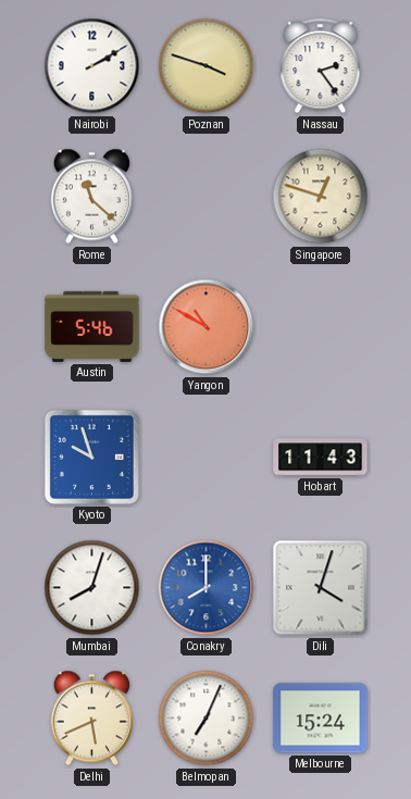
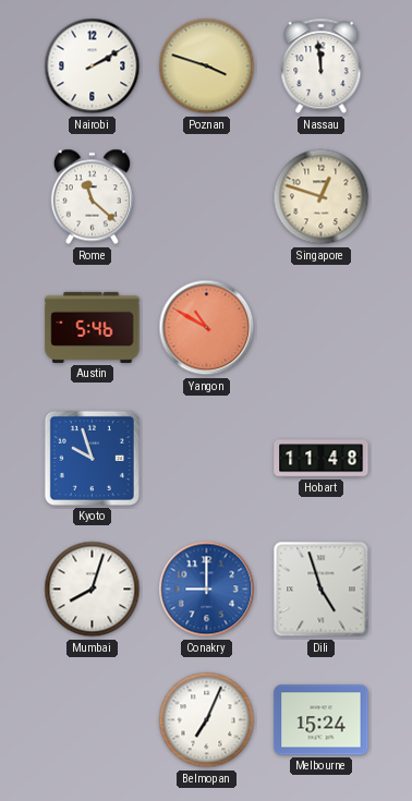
Nassau: 2:24 -> 11:59
Hobart: 11:43 -> 11:48
Conakry: 8:00 -> 9:00
Dili: 4:03 -> 4:57
Delhi: 5:41 -> none
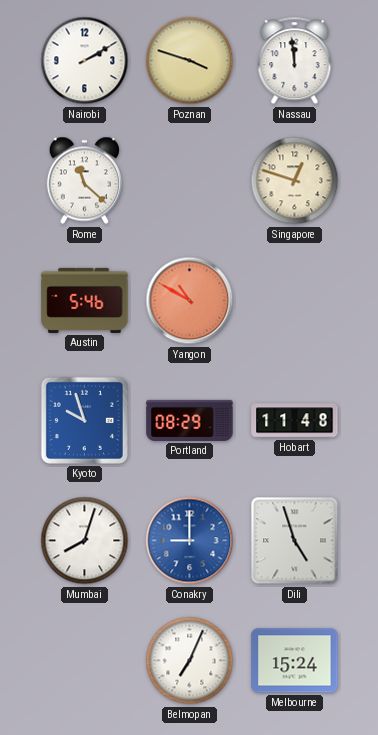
Portland: none -> 08:29
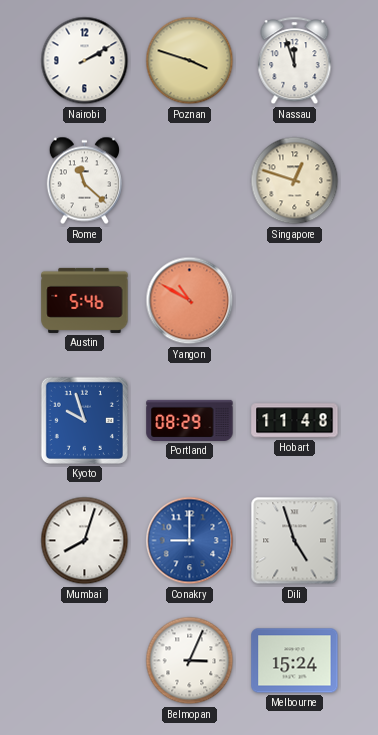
Nassau: 11:59 -> 11:57
Belmopan: 7:04 -> 3:04
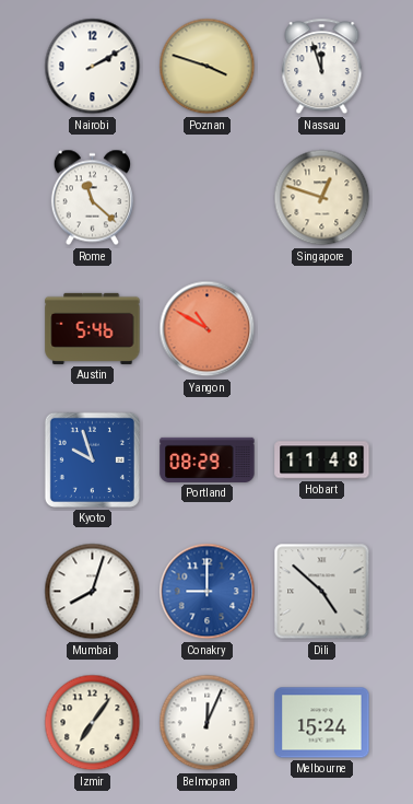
Dili: 4:57 -> 4:52
Izmir: none -> 7:06
Belmopan: 3:04 -> 12:04
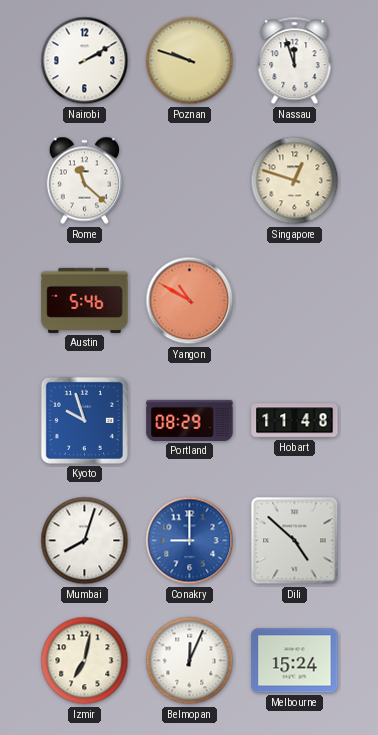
Poznan: 3:48 -> 9:48
Izmir: 7:06 -> 7:02
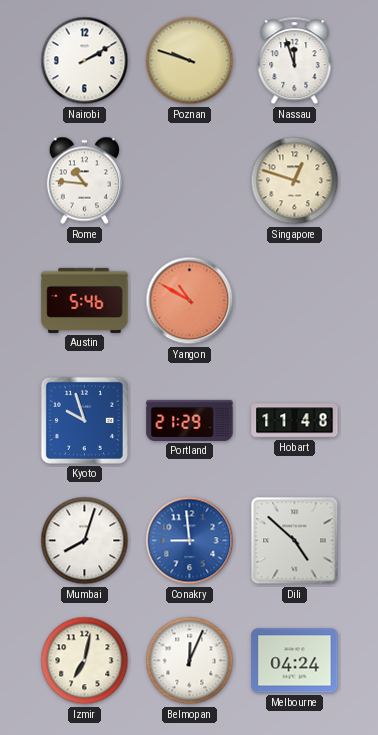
Rome: 11:22 -> 10:46
Portland: 08:29 -> 21:29
Conakry: 9:00 -> 8:59
Melbourne: 15:24 -> 04:24
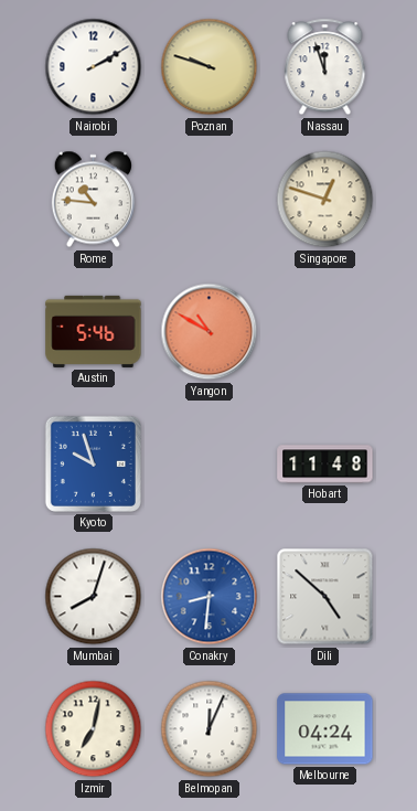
Portland: 21:29 -> none
Conakry: 8:59 -> 8:31
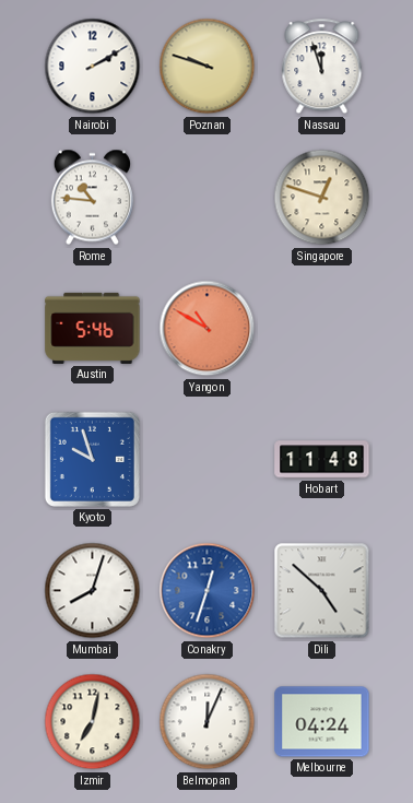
Conakry: 8:31 -> 12:33
